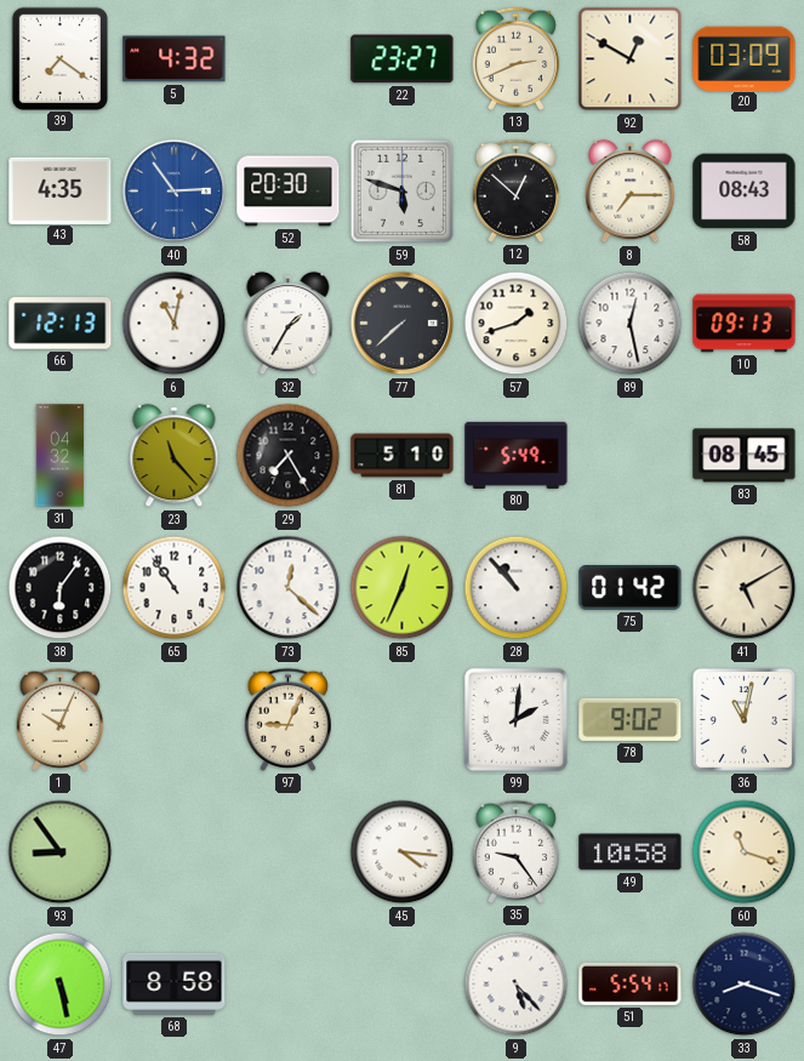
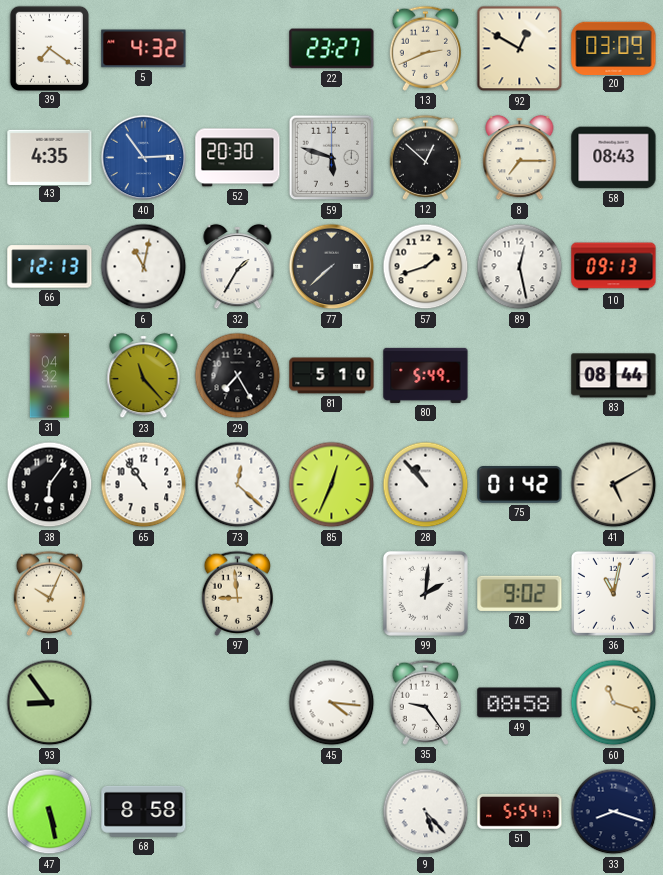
83: 08:45 -> 08:44
97: 9:04 -> 8:59
49: 10:58 -> 08:58
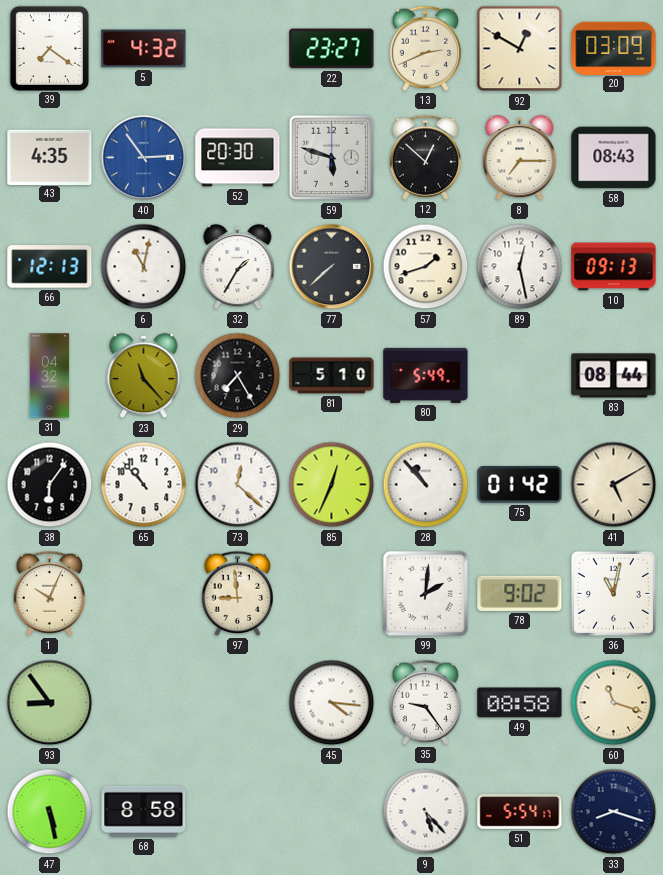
65: 10:54 -> 10:53
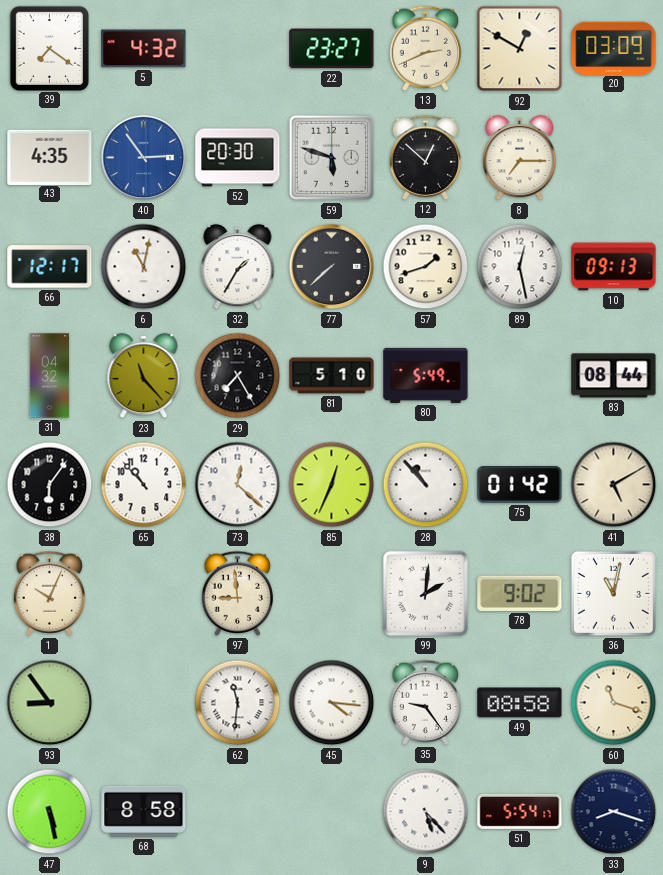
58: 08:43 -> none
66: 12:13 -> 12:17
62: none -> 11:31
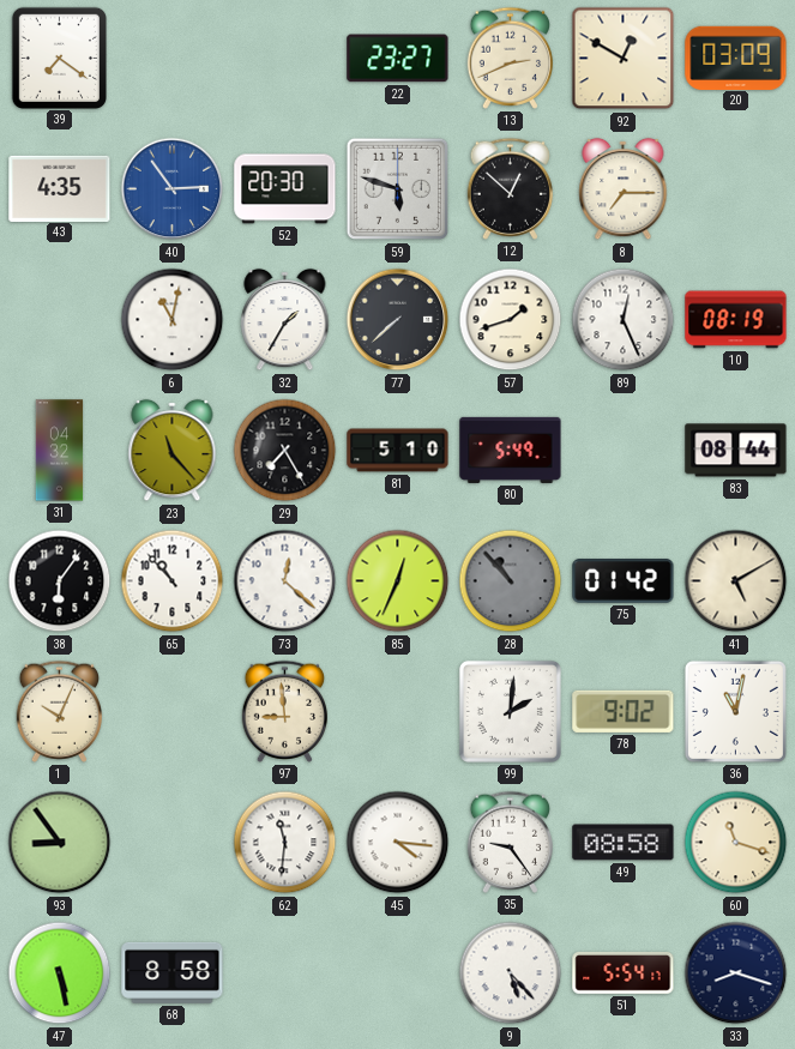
5: 4:32 -> none
66: 12:17 -> none
89: 12:28 -> 12:26
10: 09:13 -> 08:19
28 dial: white -> grey
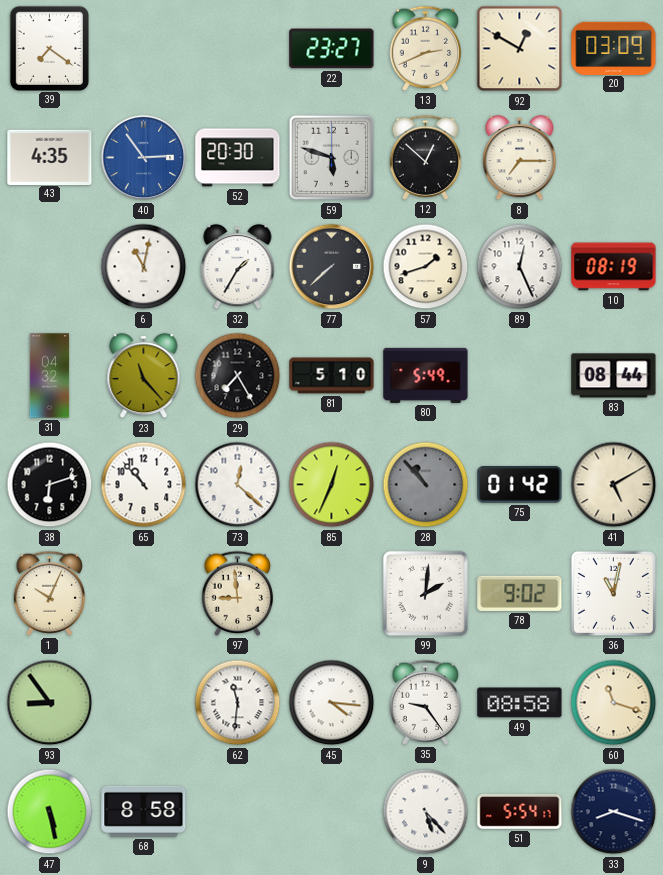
38: 6:06 -> 6:12
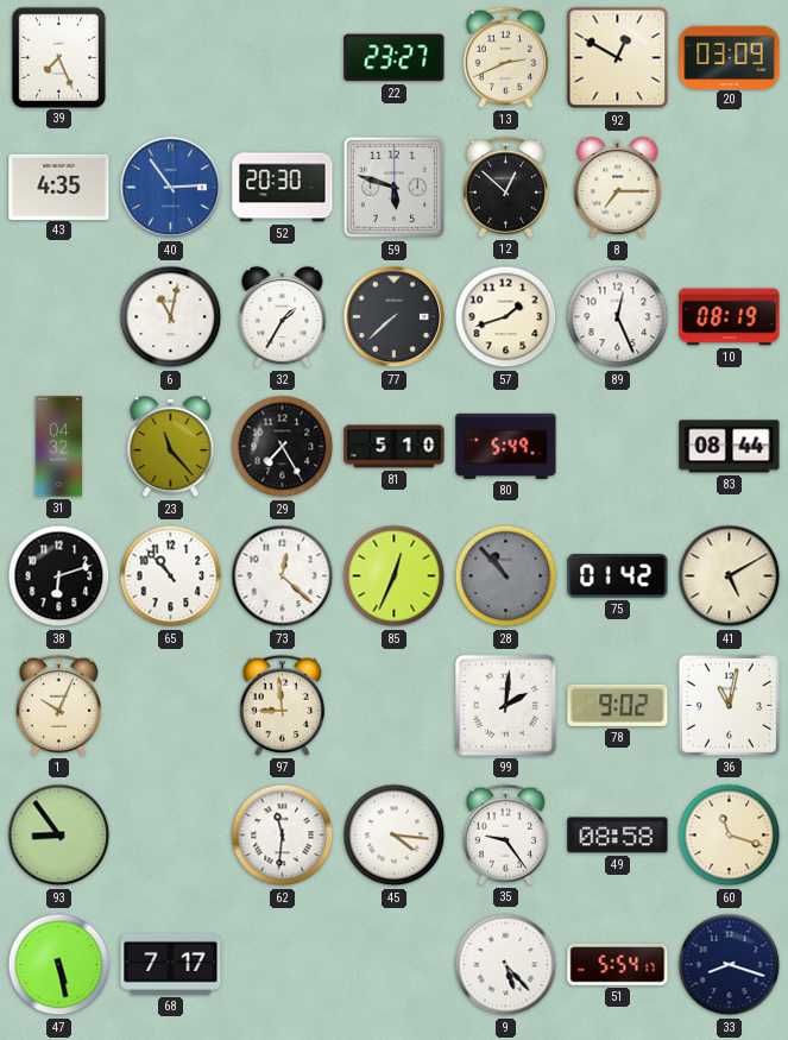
39: 7:21 -> 7:26
68: 8:58 -> 7:17
